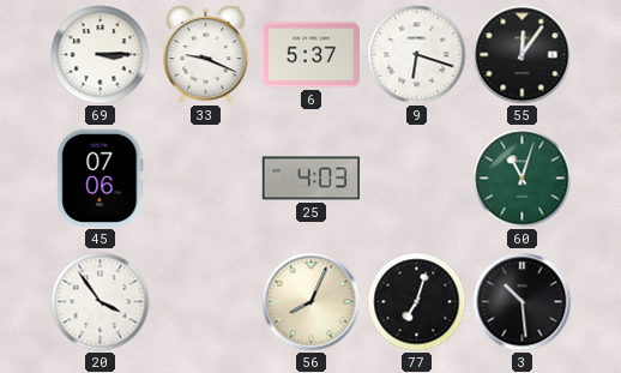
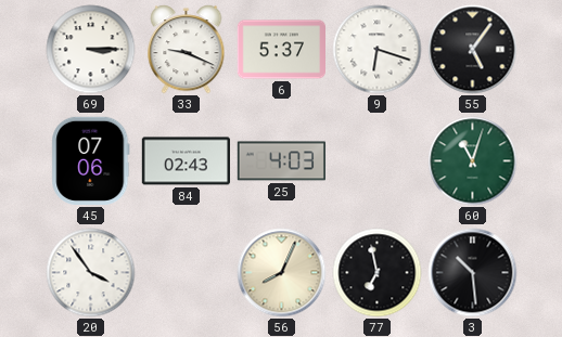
55: 12:06 -> 5:06
84: none -> 02:43
77: 7:03 -> 6:58
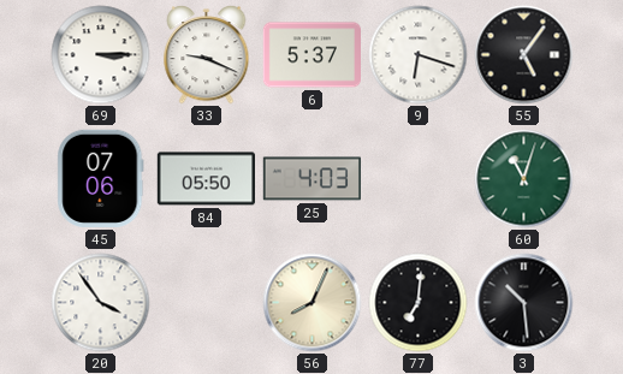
84: 02:43 -> 05:50
77: 6:58 -> 7:01
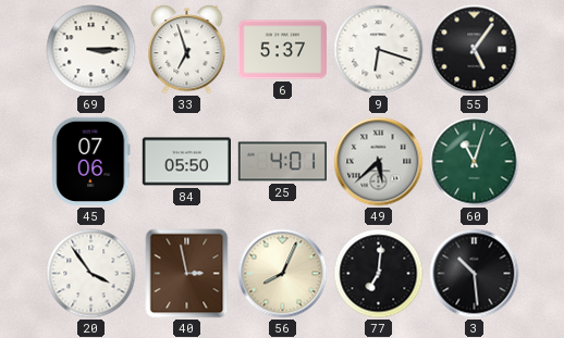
33: 9:19 -> 6:57
25: 4:03 -> 4:01
49: none -> 5:38
40: none -> 2:58
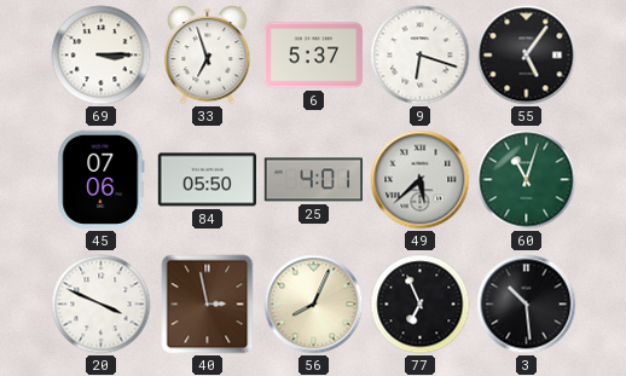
20: 3:54 -> 3:49
77: 7:01 -> 6:56
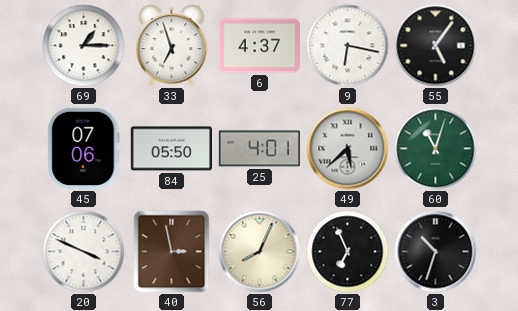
69: 3:15 -> 1:15
6: 5:37 -> 4:37
9: 6:18 -> 6:17
3: 10:29 -> 10:33
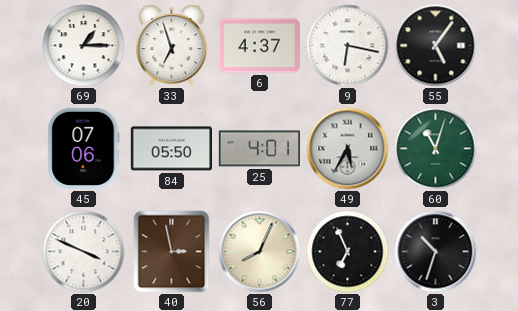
49: 5:38 -> 5:35
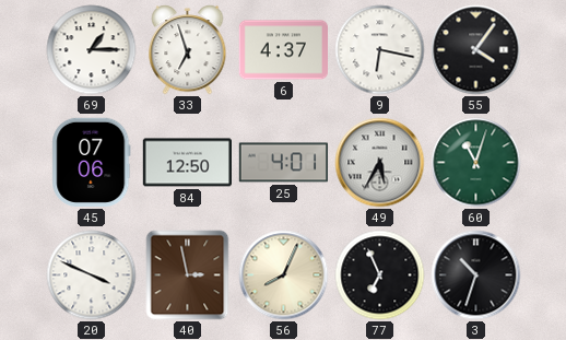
55: 5:06 -> 4:06
84: 05:50 -> 12:50
